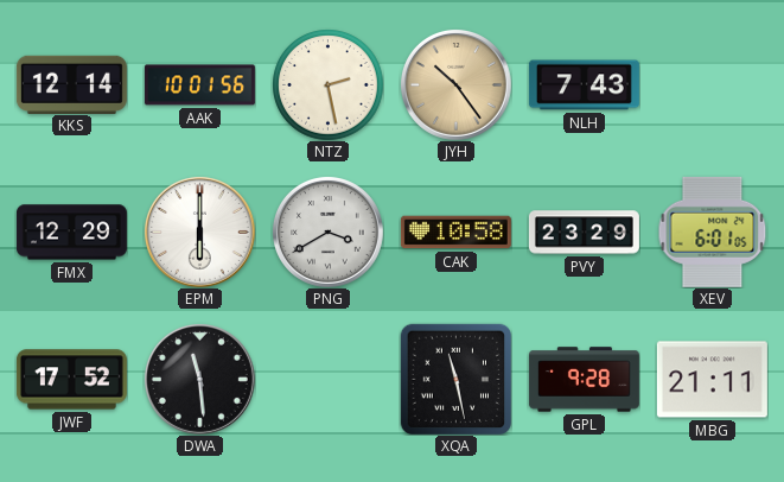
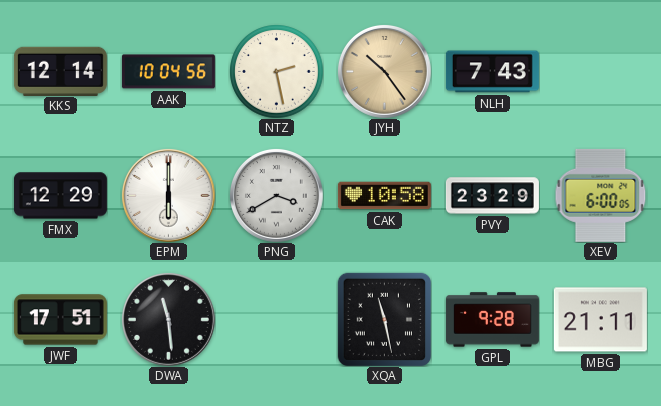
AAK: 10:01 -> 10:04
XEV: 6:01 -> 6:00
JWF: 17:52 -> 17:51
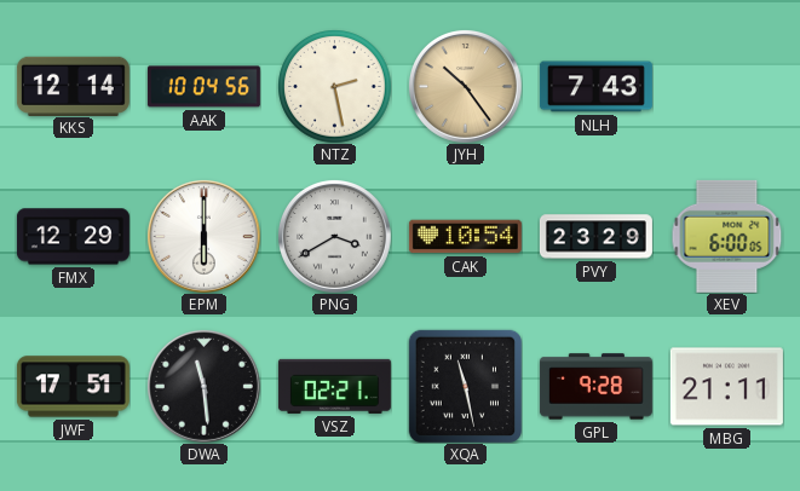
CAK: 10:58 -> 10:54
VSZ: none -> 02:21
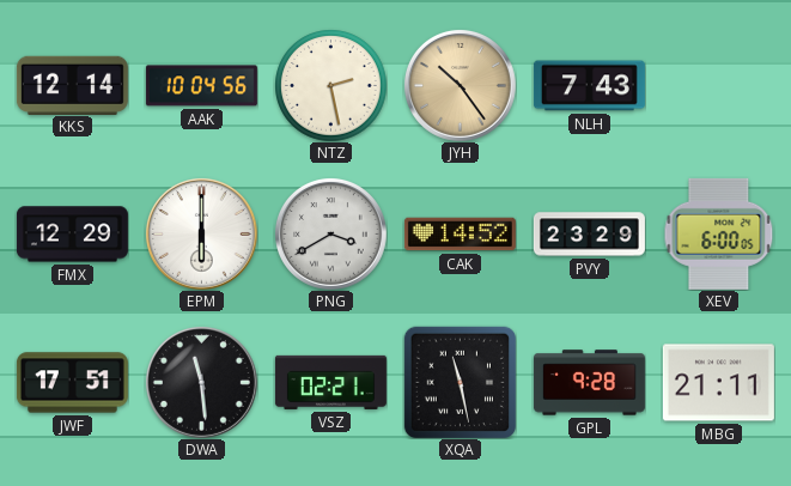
CAK: 10:54 -> 14:52
